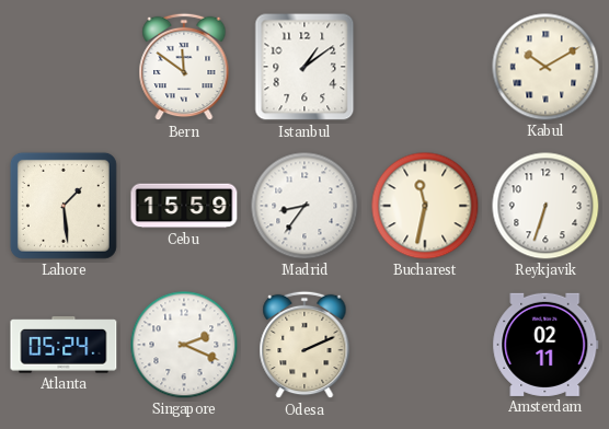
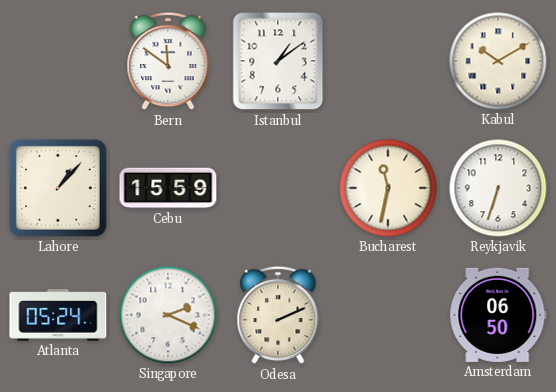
Lahore: 1:29 -> 1:07
Madrid: 8:36 -> none
Amsterdam: 02:11 -> 06:50
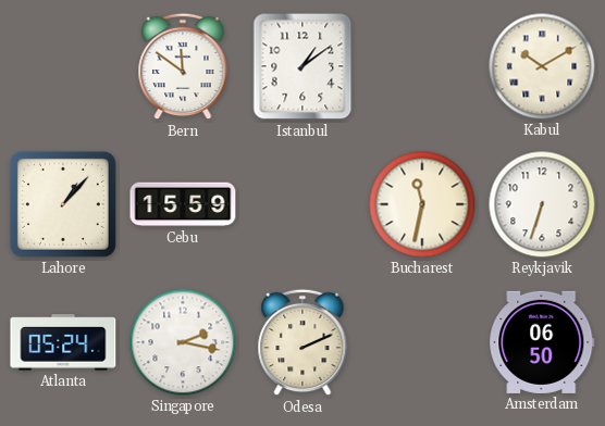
Singapore: 2:19 -> 2:17
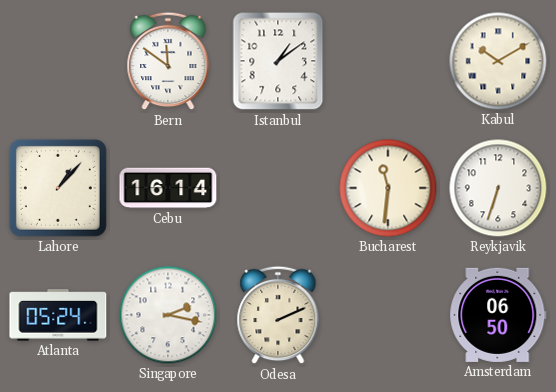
Cebu: 15:59 -> 16:14
Bucharest: 11:32 -> 11:31
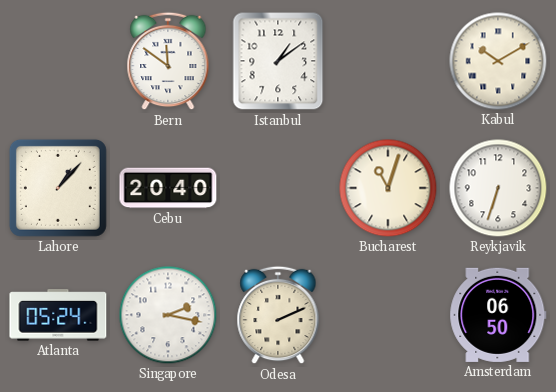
Cebu: 16:14 -> 20:40
Bucharest: 11:31 -> 11:03
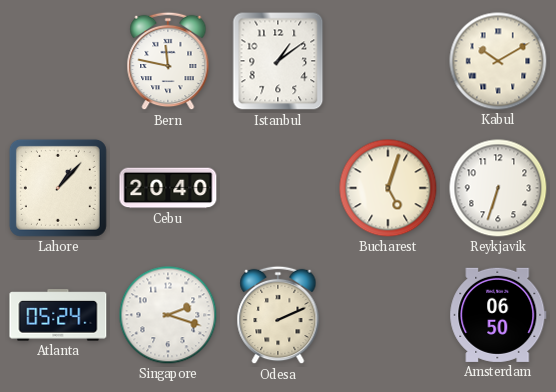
Bern: 11:51 -> 11:47
Bucharest: 11:03 -> 5:03
Singapore: 2:17 -> 2:18
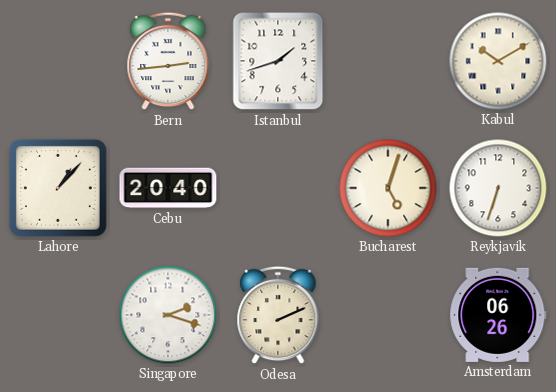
Bern: 11:47 -> 2:44
Istanbul: 1:09 -> 1:42
Atlanta: 05:24 -> none
Amsterdam: 06:50 -> 06:26
